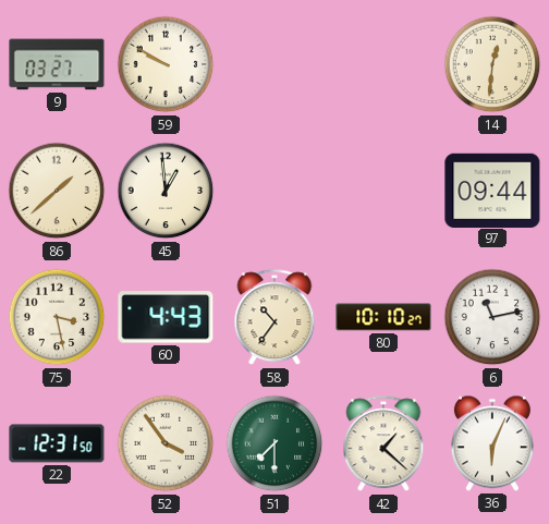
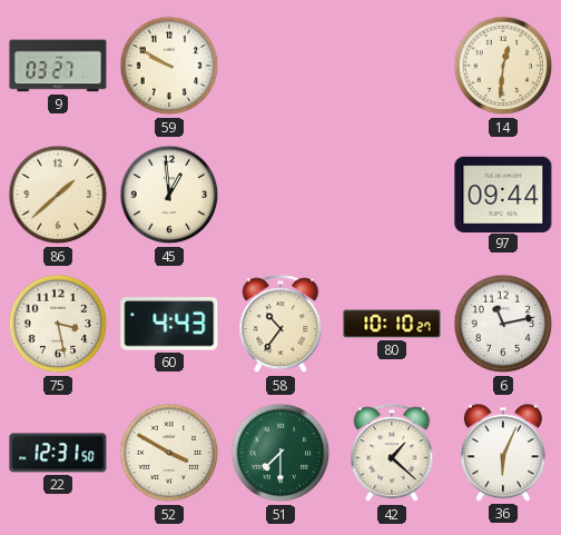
52: 3:54 -> 3:50
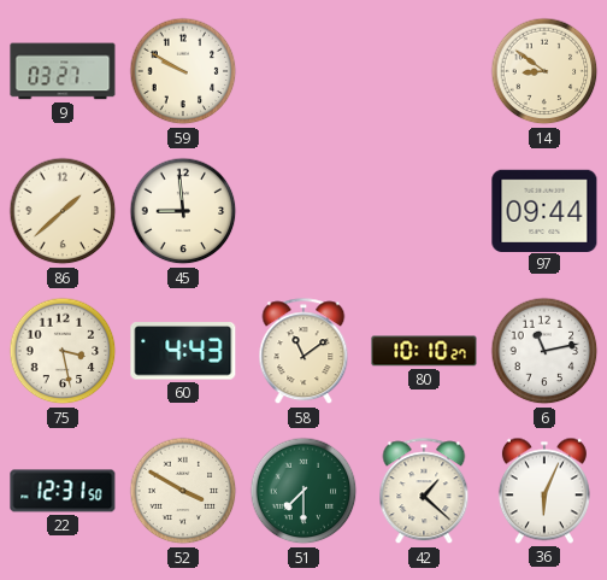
14: 12:31 -> 8:51
45: 12:59 -> 8:59
58: 10:36 -> 11:09
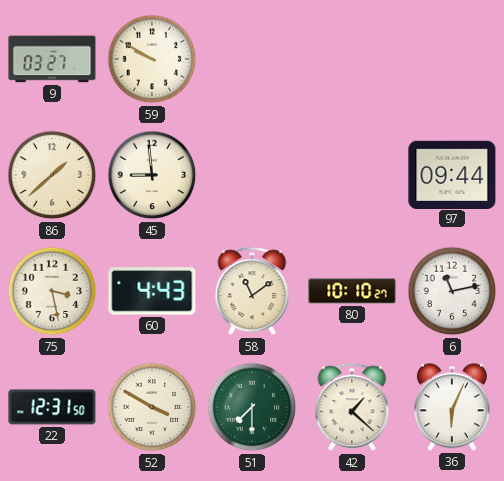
14: 8:51 -> none
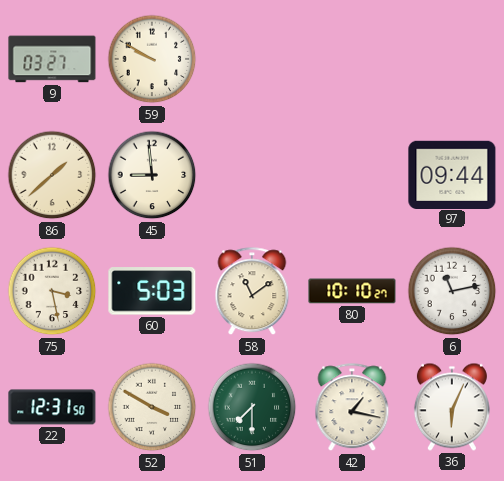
60: 4:43 -> 5:03
42: 1:22 -> 1:17
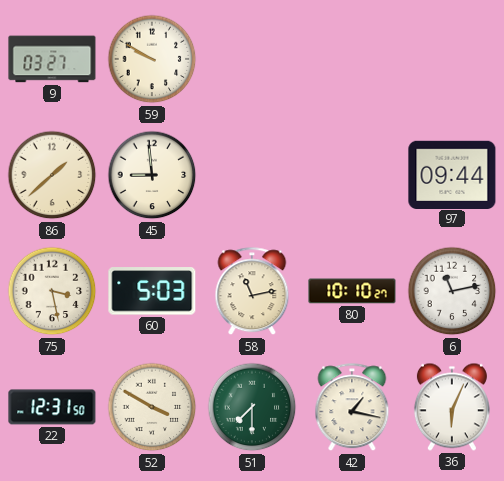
58: 11:09 -> 11:13
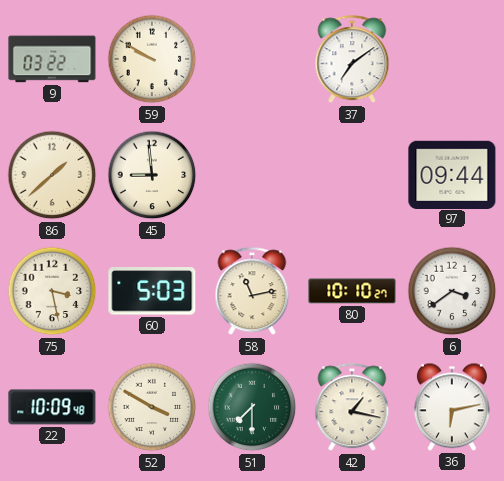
9: 03:27 -> 03:22
37: none -> 7:09
6: 11:13 -> 3:39
22: 12:31 -> 10:09
36: 6:04 -> 6:13
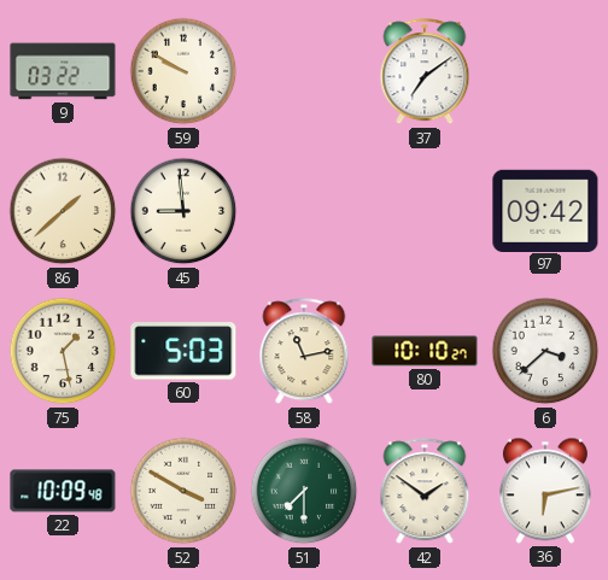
97: 09:44 -> 09:42
75: 3:28 -> 1:28
6: 3:39 -> 3:38
42: 1:17 -> 1:51
